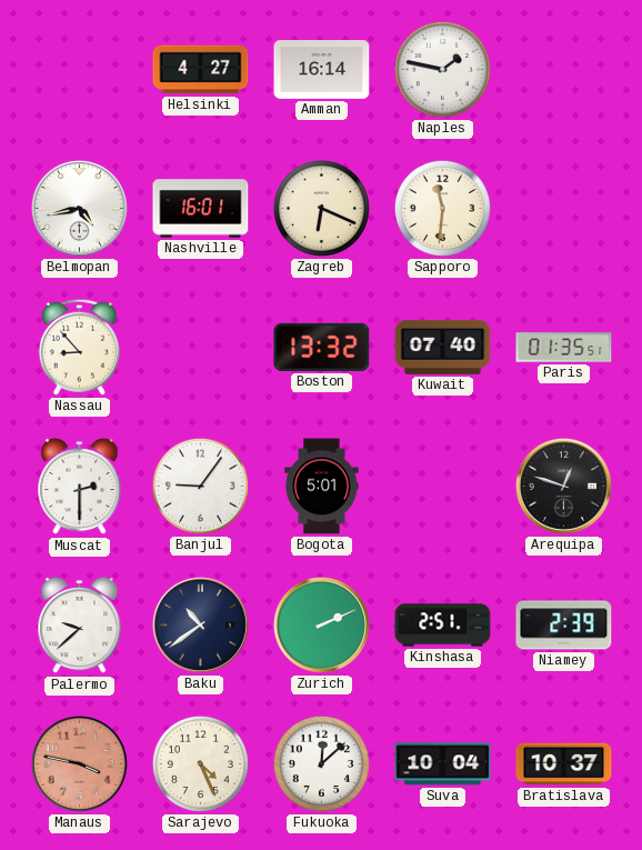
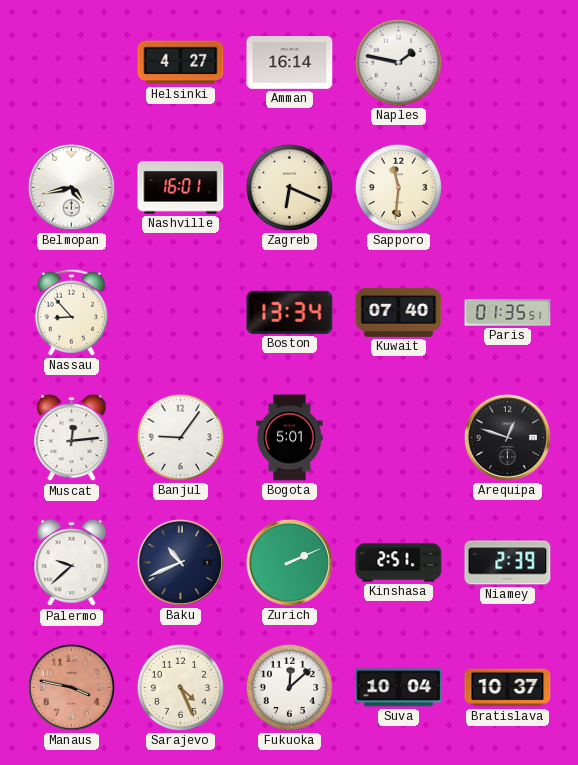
Boston: 13:32 -> 13:34
Muscat: 2:30 -> 12:14
Baku: 10:39 -> 10:41
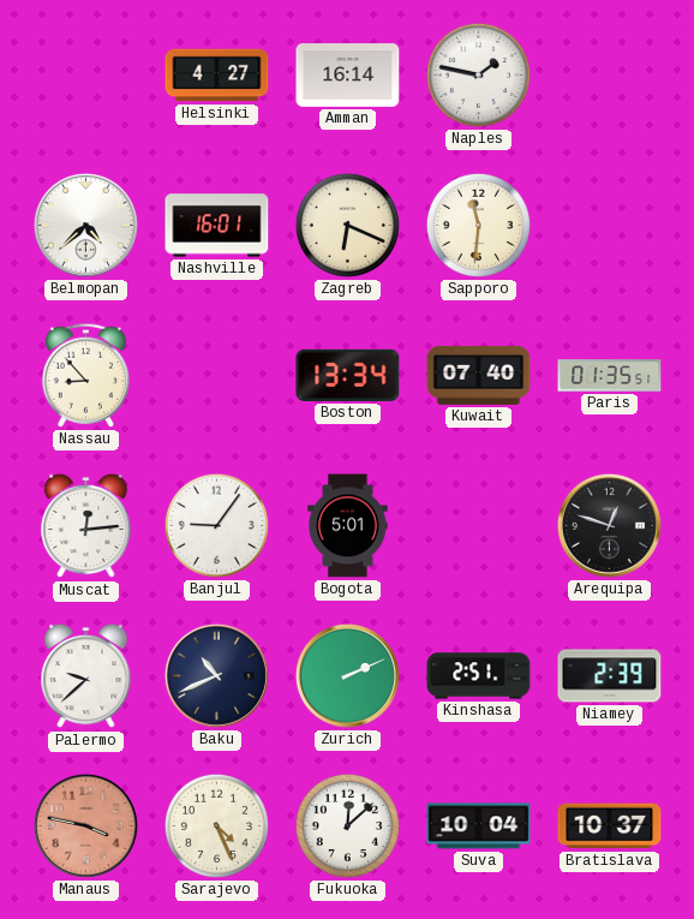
Belmopan: 4:43 -> 4:38
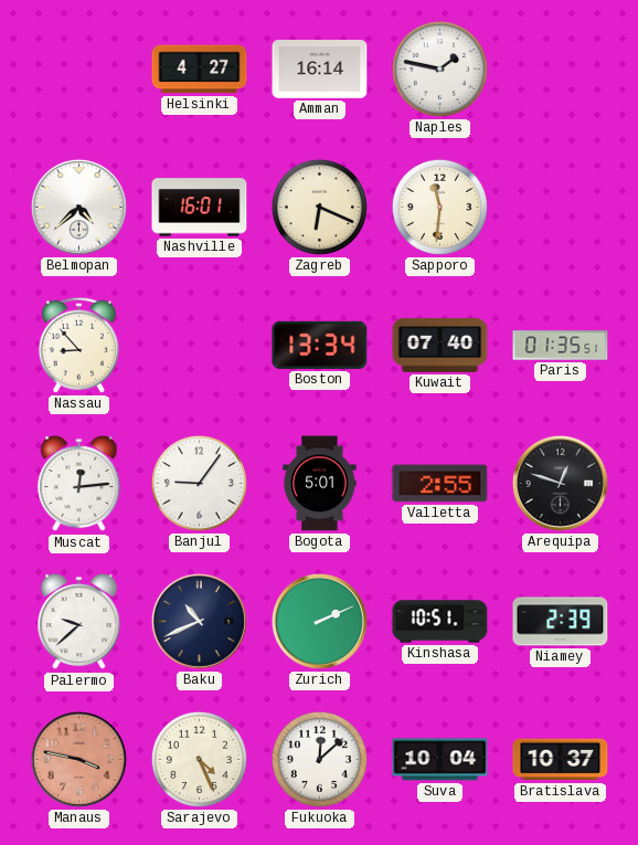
Valletta: none -> 2:55
Kinshasa: 2:51 -> 10:51
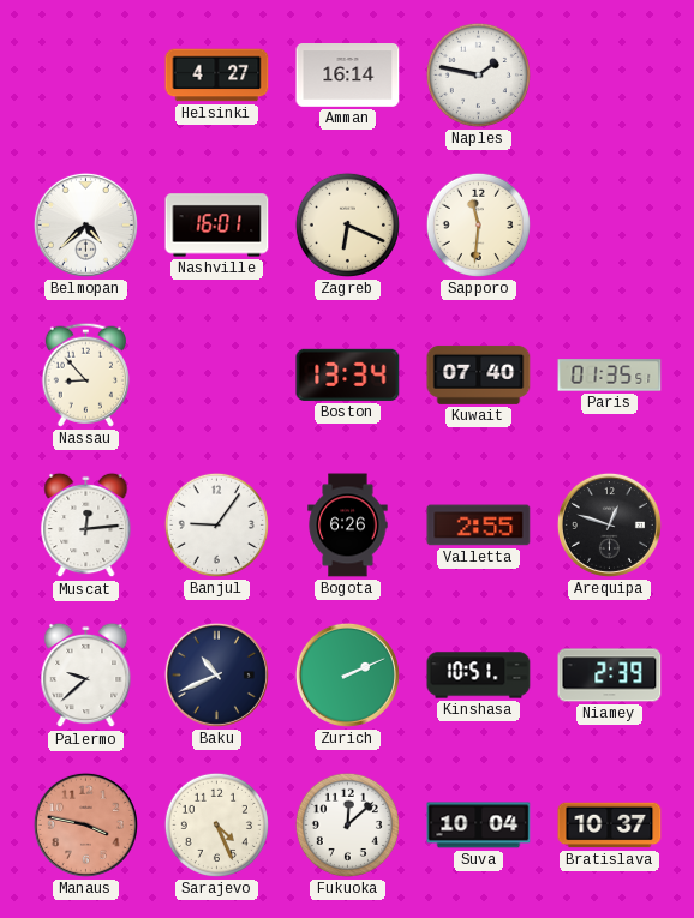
Bogota: 5:01 -> 6:26
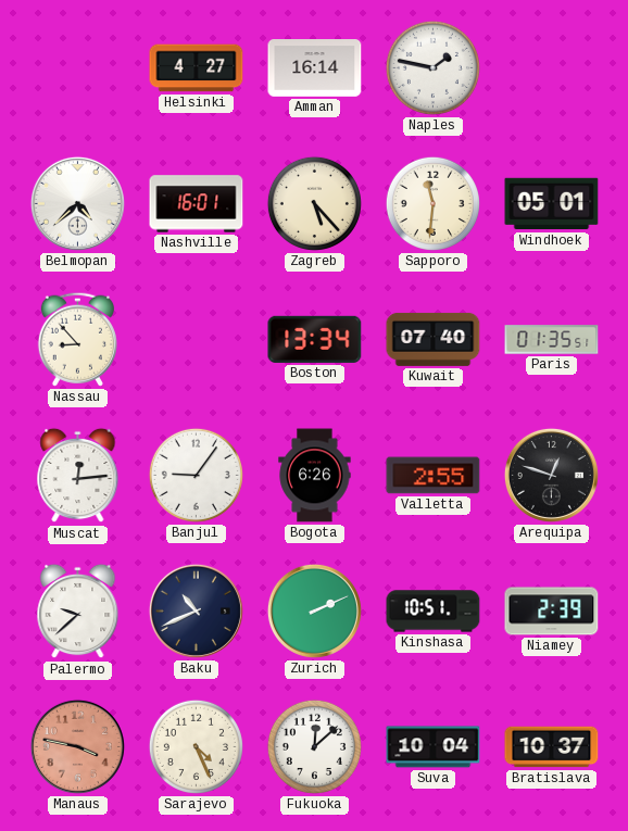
Zagreb: 6:19 -> 5:23
Windhoek: none -> 05:01
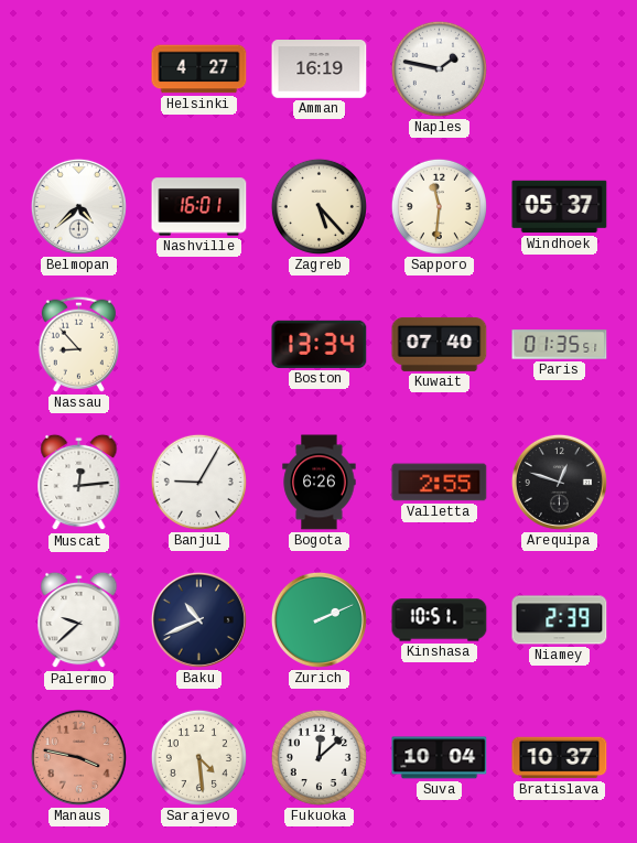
Amman: 16:14 -> 16:19
Windhoek: 05:01 -> 05:37
Banjul: 9:06 -> 9:05
Sarajevo: 4:26 -> 4:29
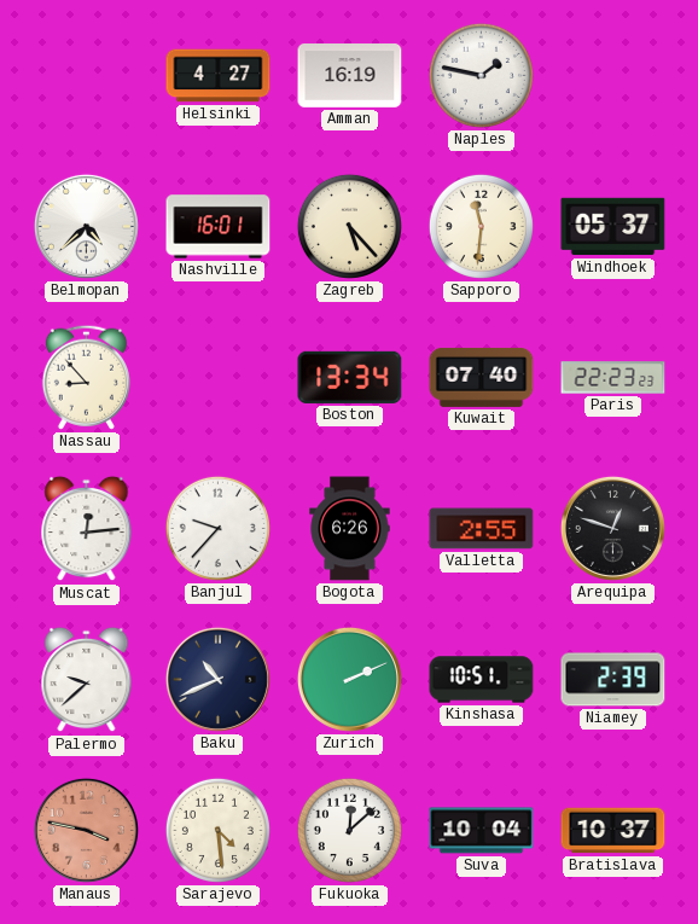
Paris: 01:35 -> 22:23
Banjul: 9:05 -> 9:37
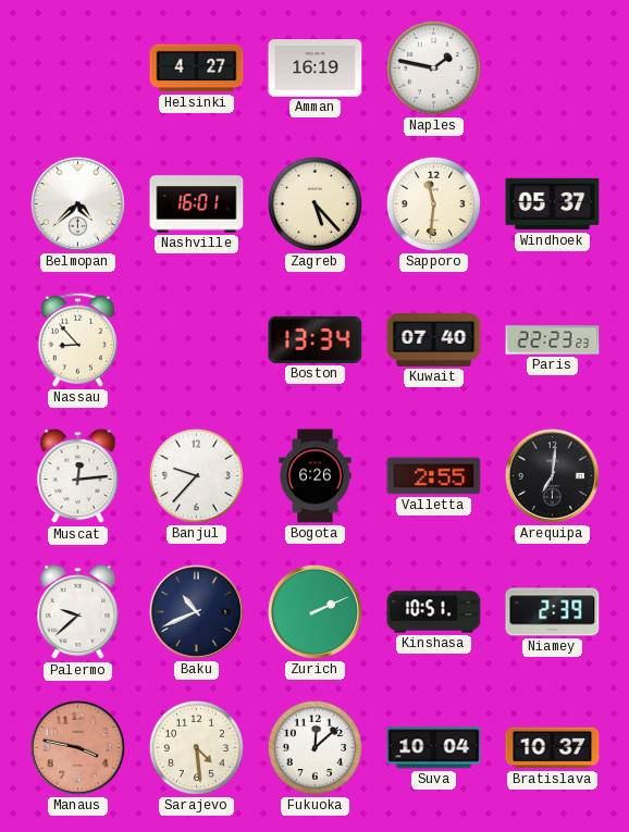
Arequipa: 12:48 -> 7:01
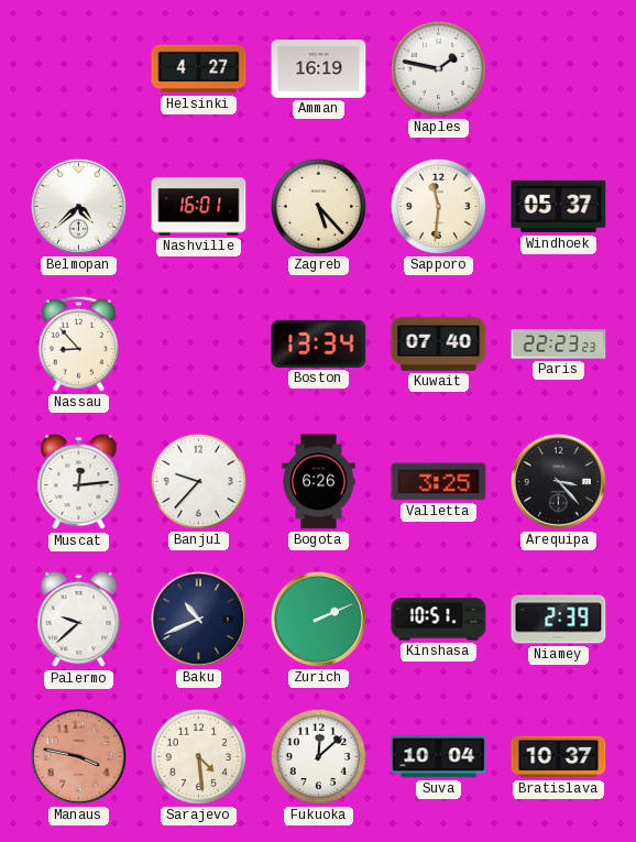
Valletta: 2:55 -> 3:25
Arequipa: 7:01 -> 3:23
